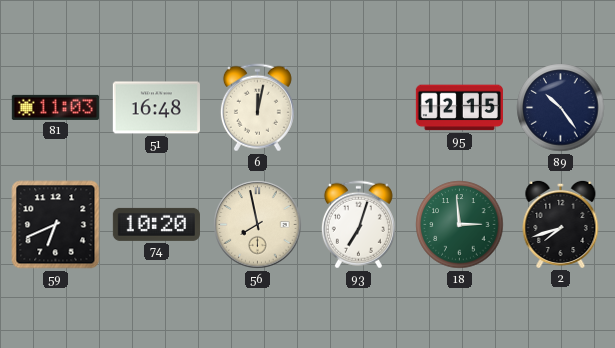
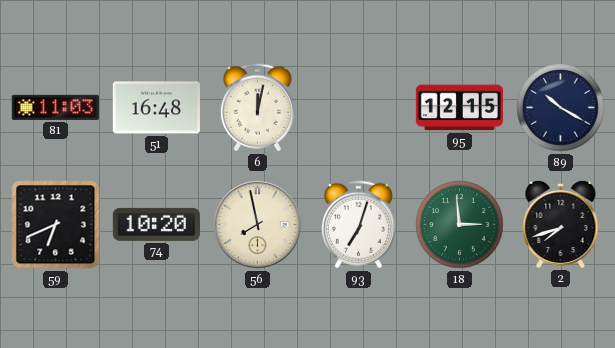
89: 10:24 -> 10:20
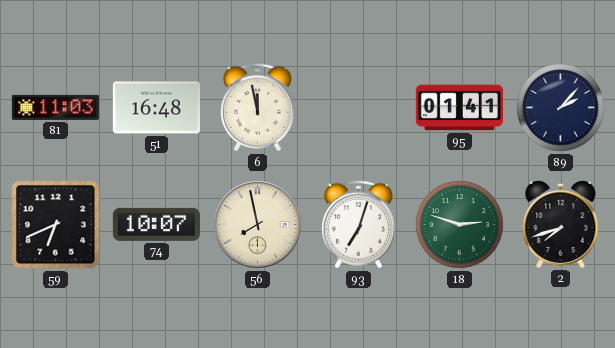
6: 12:02 -> 11:58
95: 12:15 -> 01:41
89: 10:20 -> 2:07
74: 10:20 -> 10:07
18: 2:59 -> 2:48
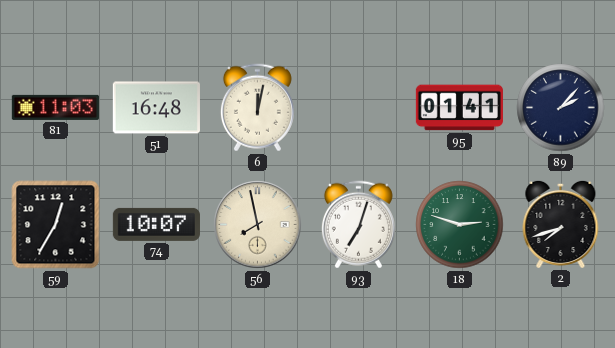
6: 11:58 -> 12:02
59: 6:41 -> 12:35
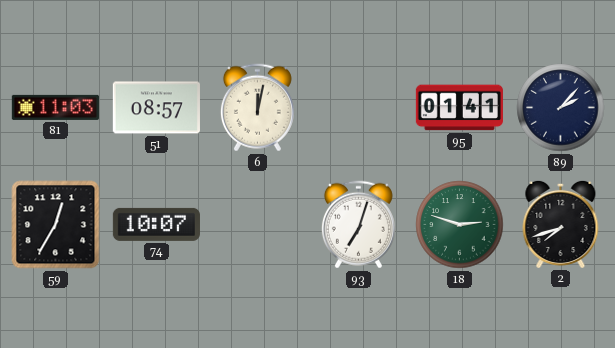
51: 16:48 -> 08:57
56: 7:58 -> none
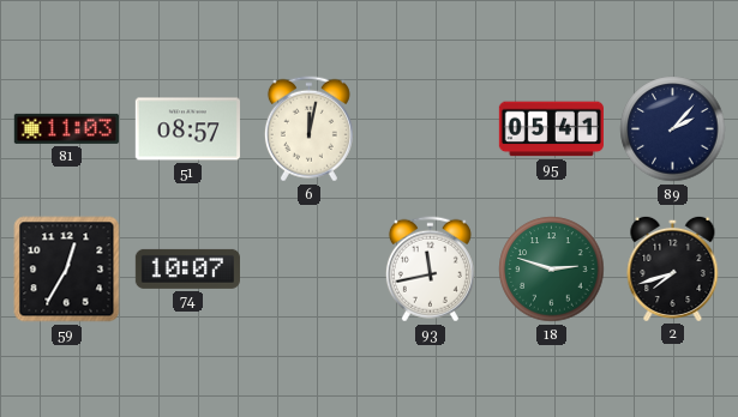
95: 01:41 -> 05:41
93: 7:03 -> 11:43
